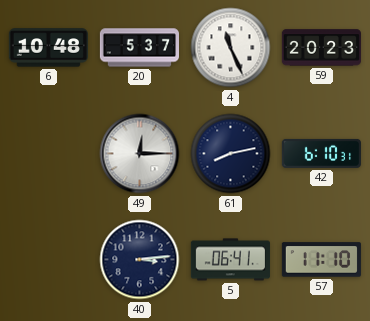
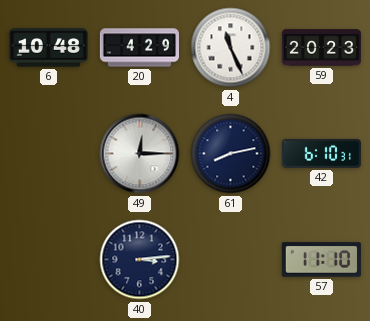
20: 5:37 -> 4:29
5: 06:41 -> none
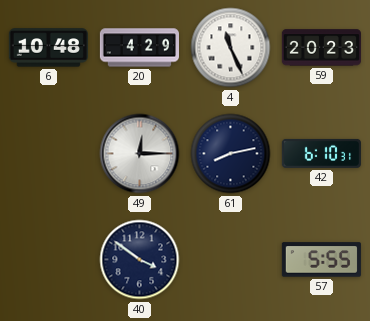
40: 3:14 -> 3:51
57: 11:10 -> 5:55
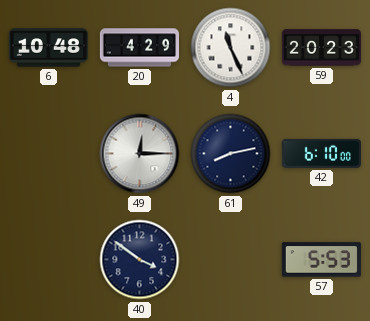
42: 6:10:31 -> 6:10:00
57: 5:55 -> 5:53
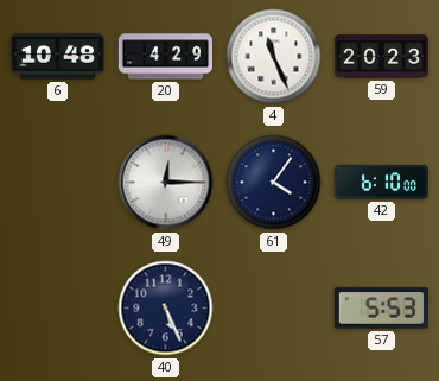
61: 8:13 -> 4:06
40: 3:51 -> 5:26
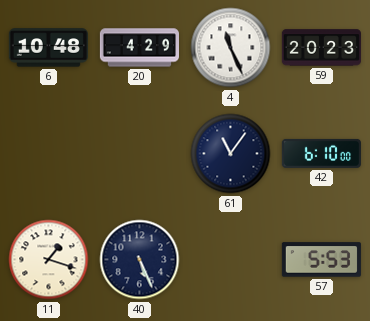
49: 12:15 -> none
61: 4:06 -> 11:06
11: none -> 1:18
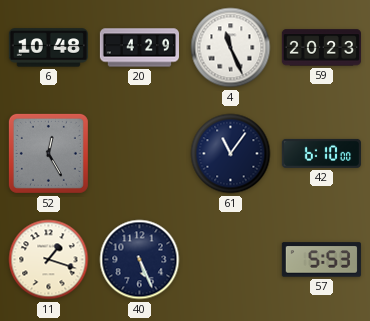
52: none -> 12:25
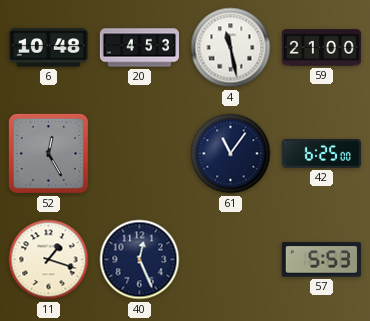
20: 4:29 -> 4:53
4: 11:26 -> 11:28
59: 20:23 -> 21:00
42: 6:10 -> 6:25
40: 5:26 -> 12:26
